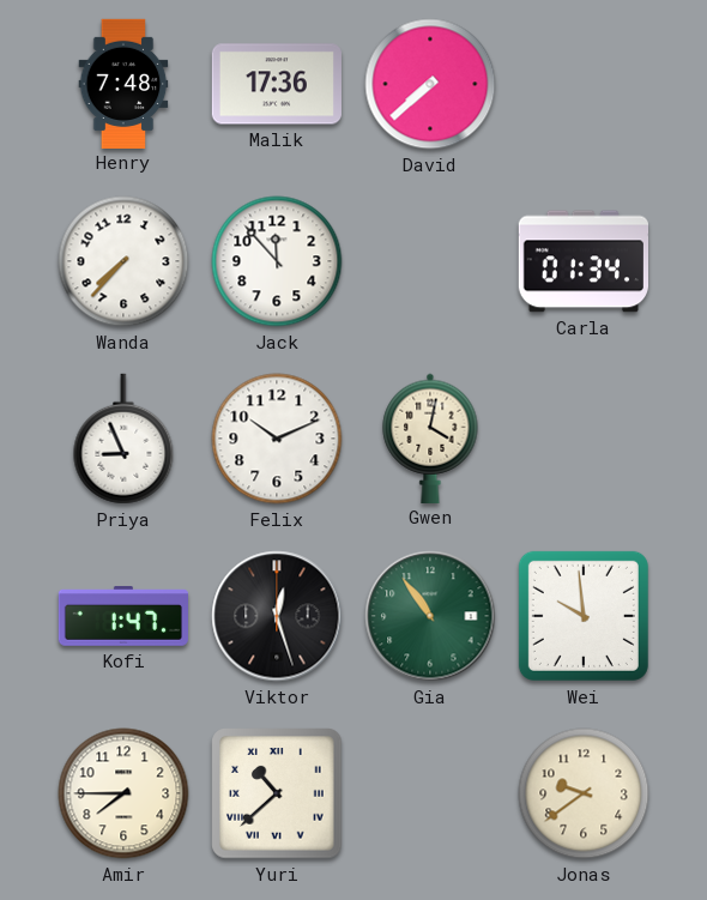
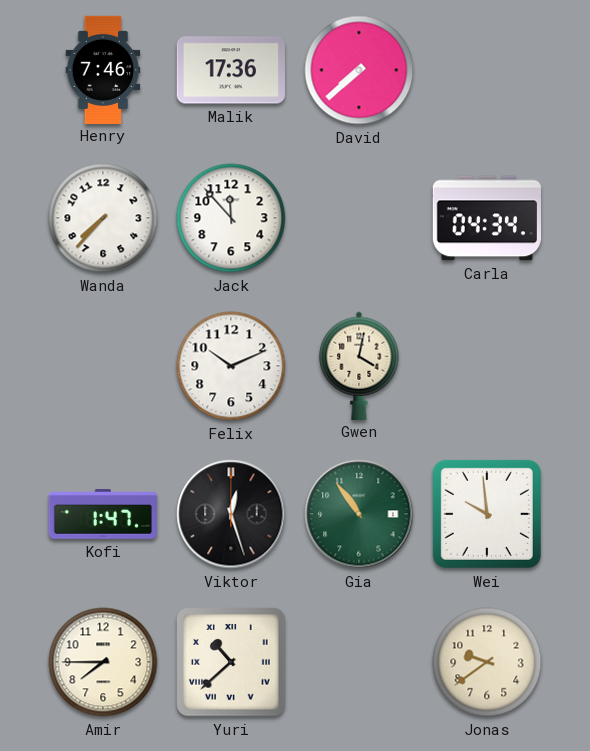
Henry: 7:48 -> 7:46
Carla: 01:34 -> 04:34
Priya: 8:56 -> none
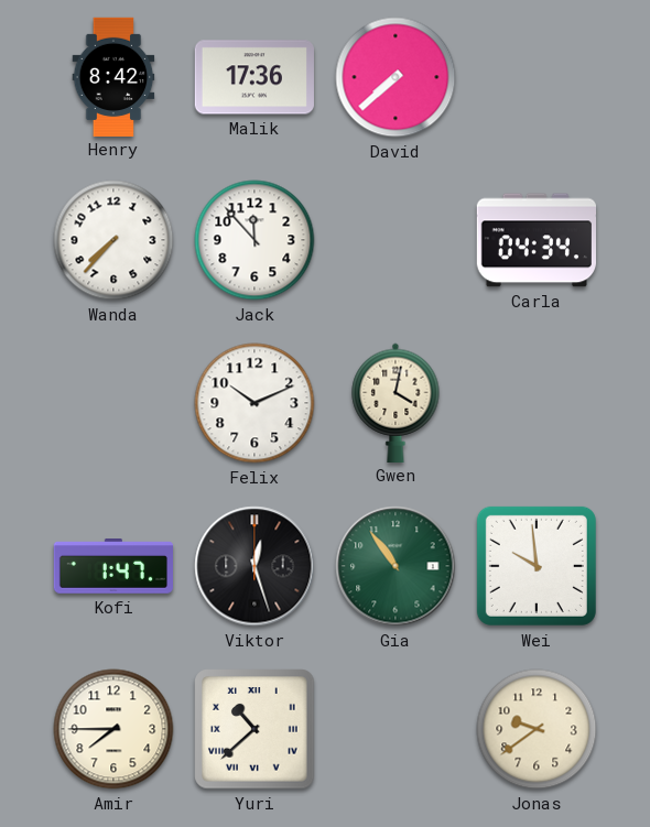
Henry: 7:46 -> 8:42
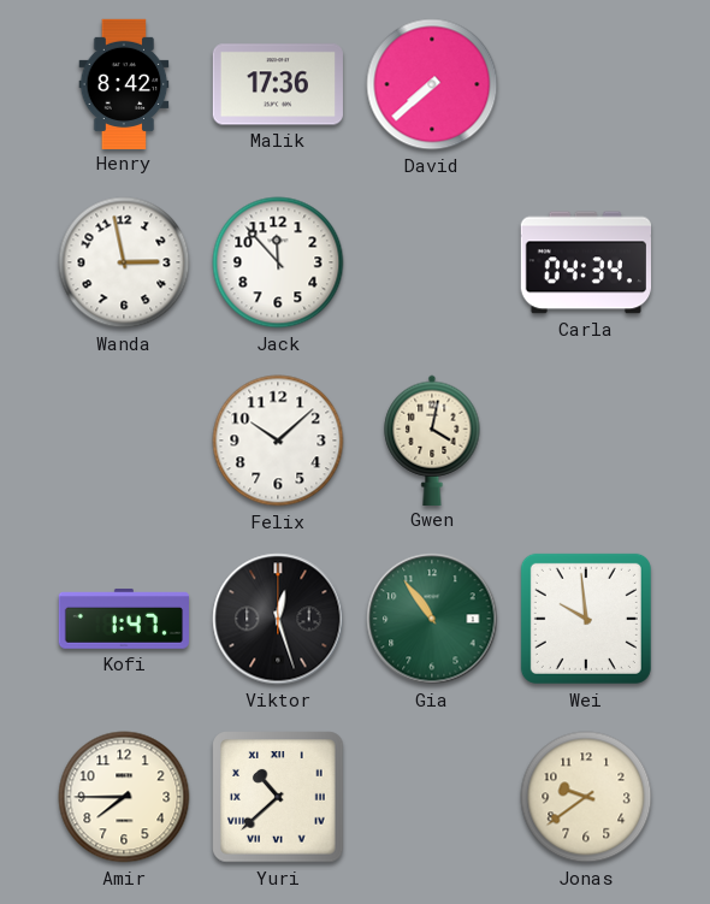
Wanda: 7:37 -> 2:58
Felix: 10:11 -> 10:08
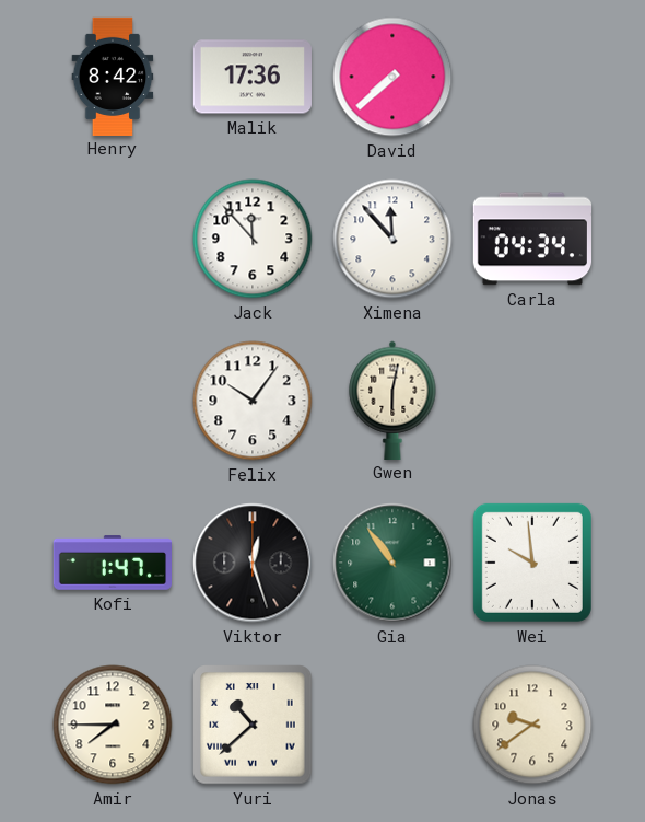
Wanda: 2:58 -> none
Ximena: none -> 11:53
Felix: 10:08 -> 10:06
Gwen: 4:02 -> 6:02
